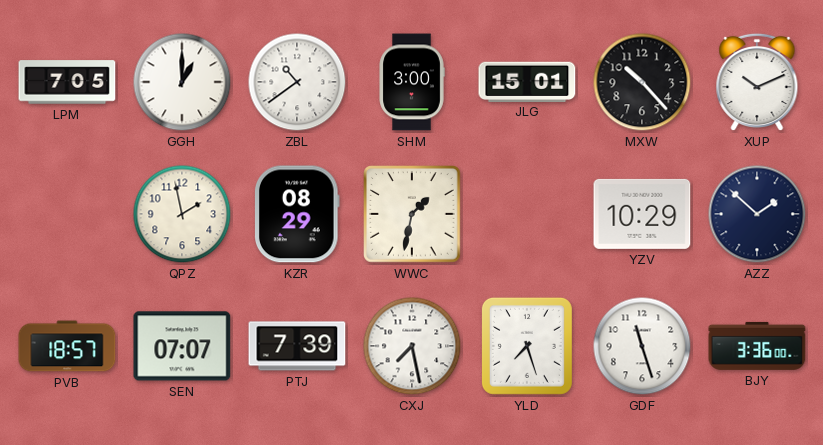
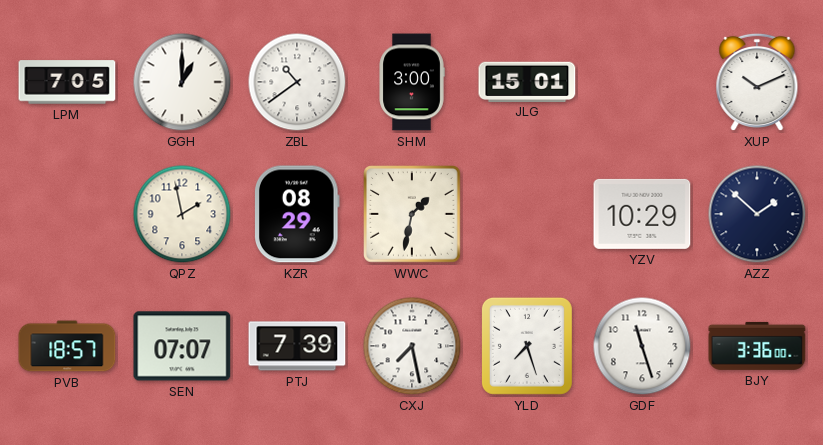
MXW: 10:23 -> none
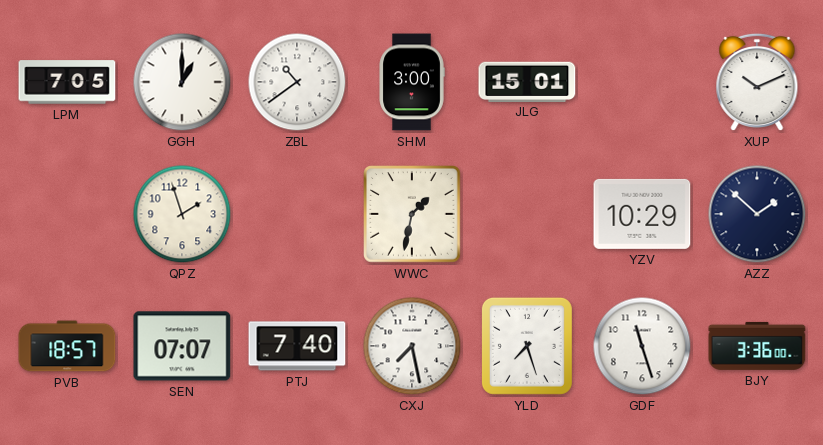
QPZ: 1:58 -> 1:57
KZR: 08:29 -> none
PTJ: 7:39 -> 7:40
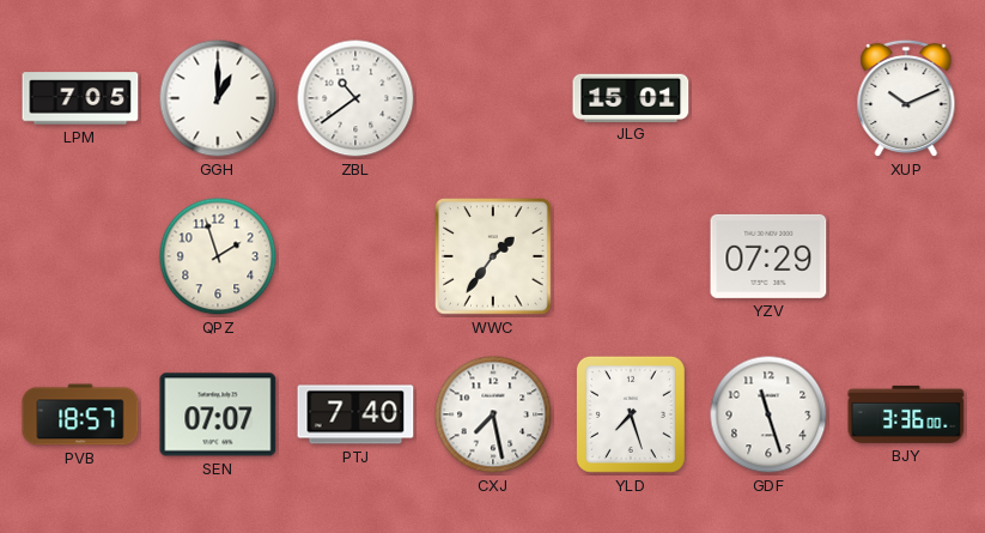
SHM: 3:00 -> none
WWC: 1:32 -> 1:36
YZV: 10:29 -> 07:29
AZZ: 1:52 -> none
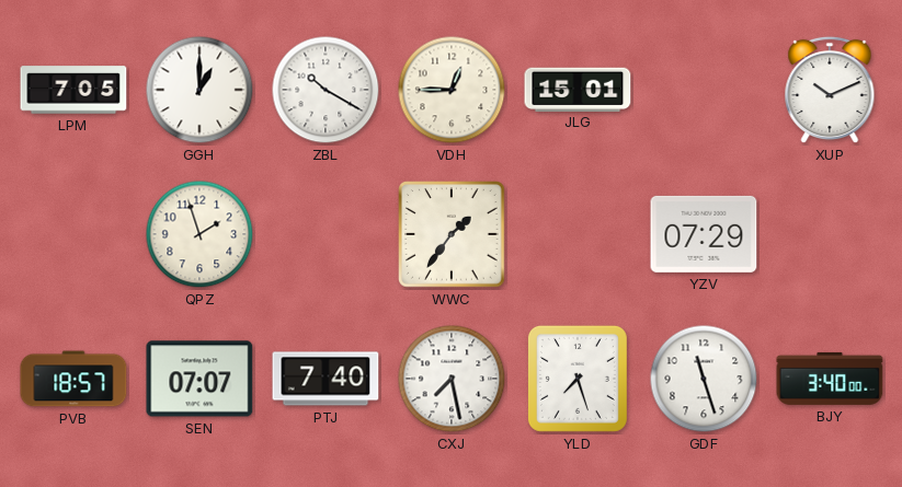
ZBL: 10:39 -> 10:20
VDH: none -> 12:45
BJY: 3:36 -> 3:40
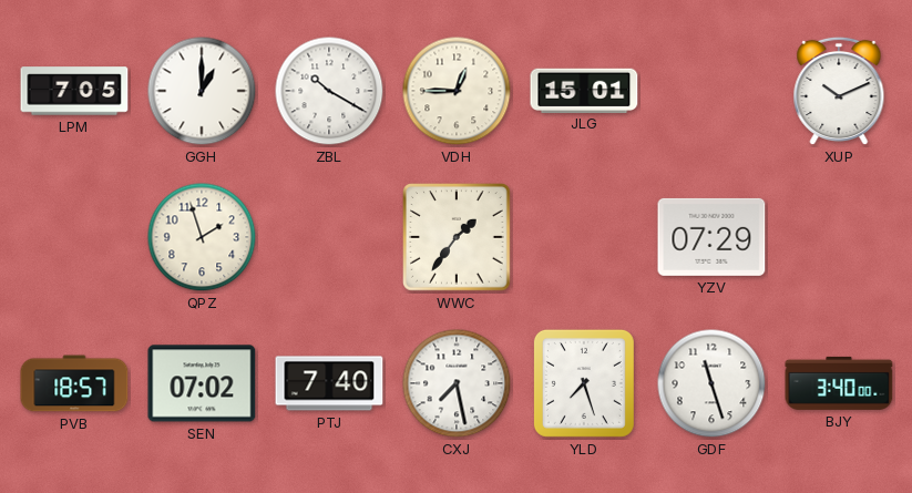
SEN: 07:07 -> 07:02
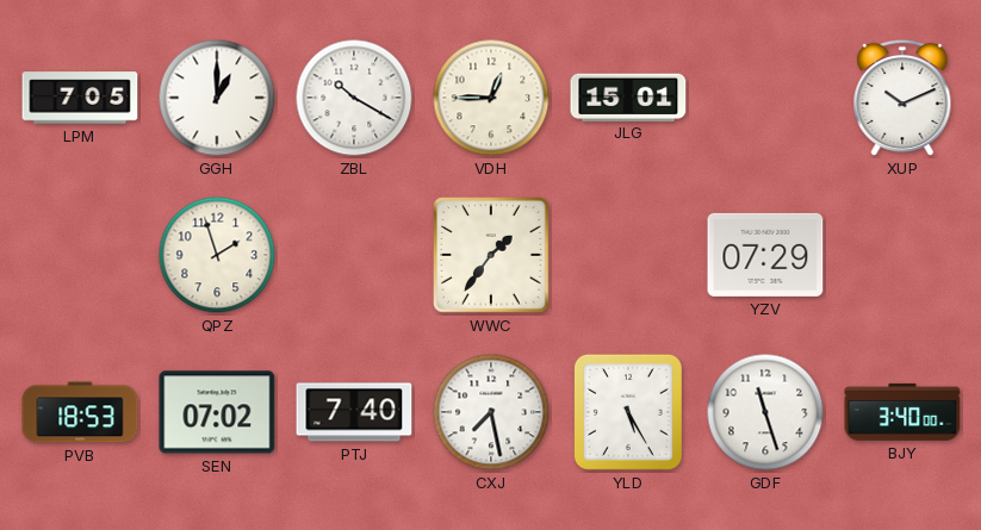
PVB: 18:57 -> 18:53
YLD: 7:27 -> 5:25
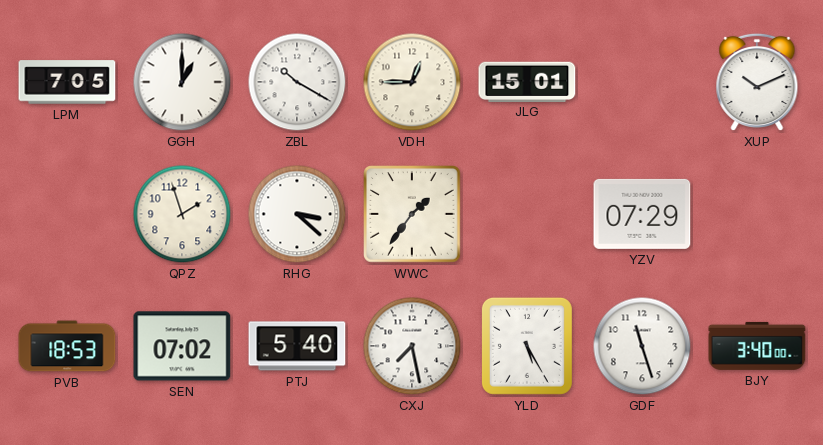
RHG: none -> 3:22
PTJ: 7:40 -> 5:40
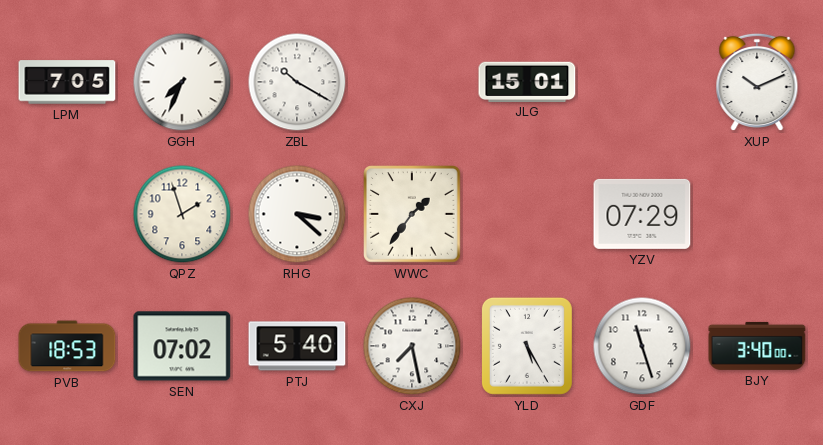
GGH: 1:00 -> 7:34
VDH: 12:45 -> none
